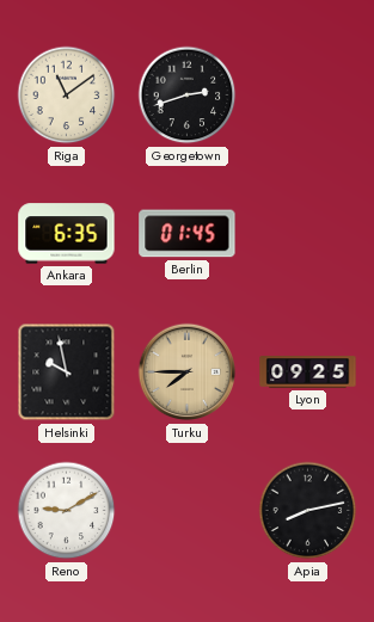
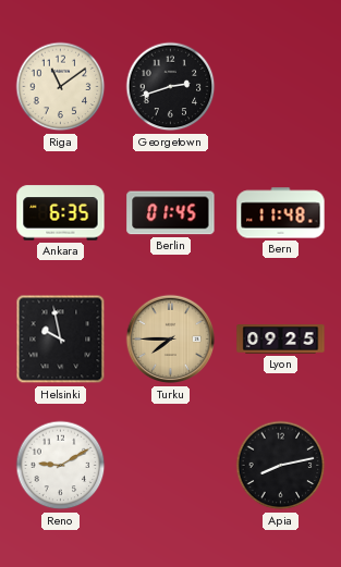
Bern: none -> 11:48
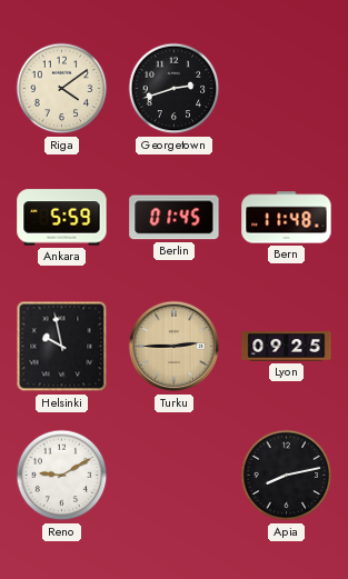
Riga: 11:09 -> 4:09
Ankara: 6:35 -> 5:59
Turku: 7:45 -> 2:45
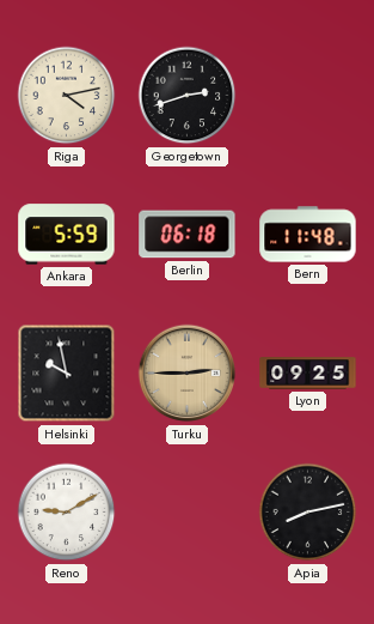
Riga: 4:09 -> 4:13
Berlin: 01:45 -> 06:18
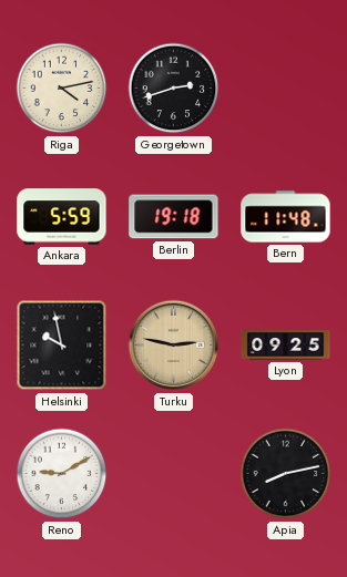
Berlin: 06:18 -> 19:18
Turku: 2:45 -> 2:47
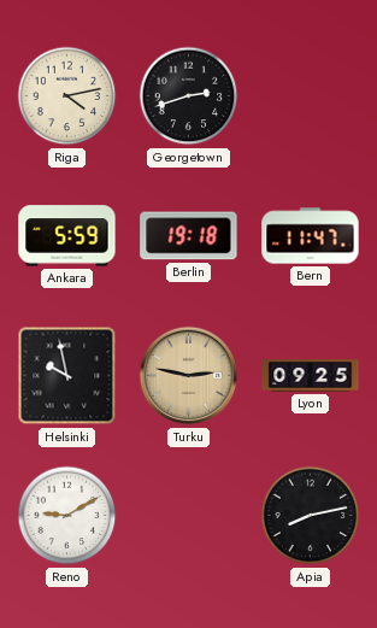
Bern: 11:48 -> 11:47
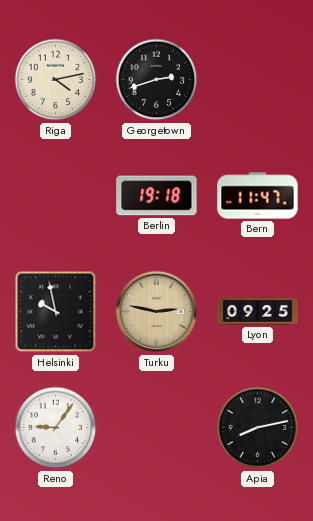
Ankara: 5:59 -> none
Reno: 9:10 -> 9:06
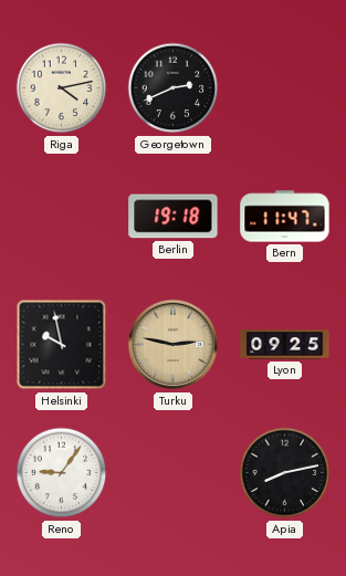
Georgetown: 2:42 -> 2:41
